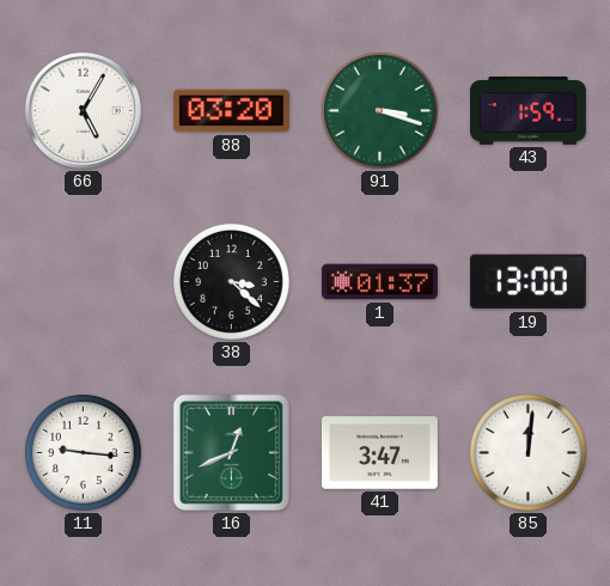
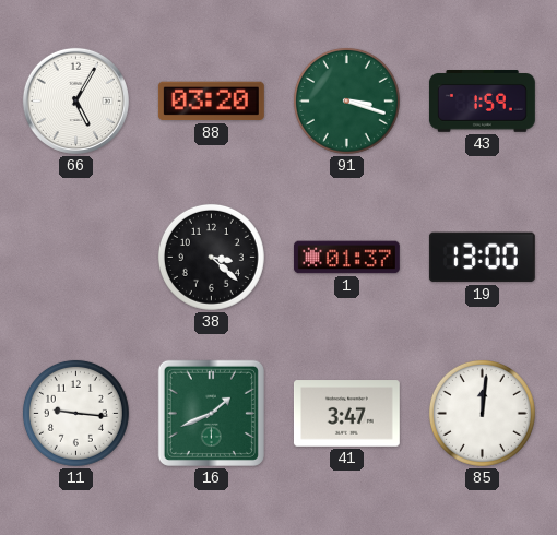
16: 12:41 -> 1:41
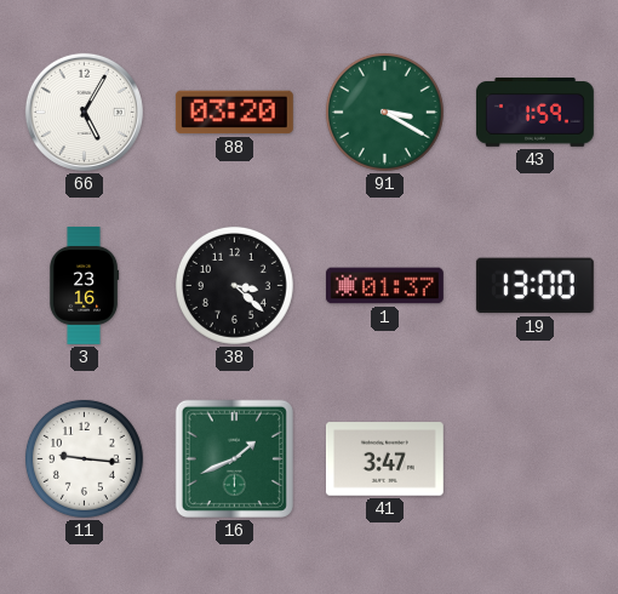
91: 3:18 -> 3:20
3: none -> 23:16
85: 12:01 -> none
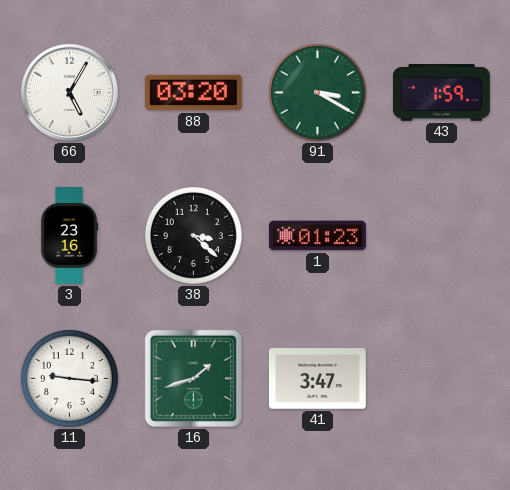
1: 01:37 -> 01:23
19: 13:00 -> none
16: 1:41 -> 1:42
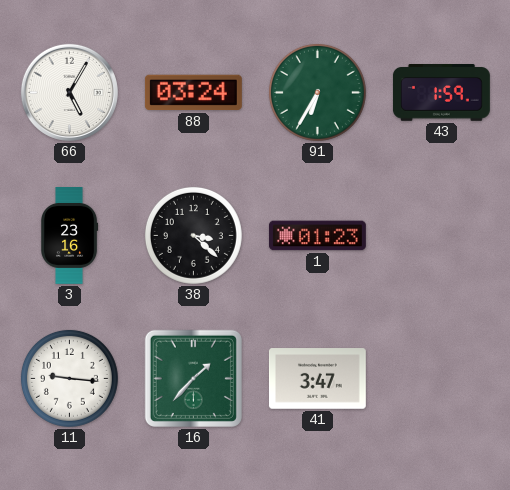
88: 03:20 -> 03:24
91: 3:20 -> 6:35
16: 1:42 -> 1:37
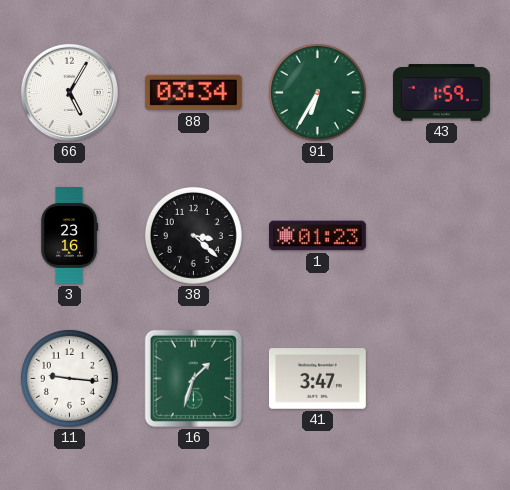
88: 03:24 -> 03:34
16: 1:37 -> 1:33
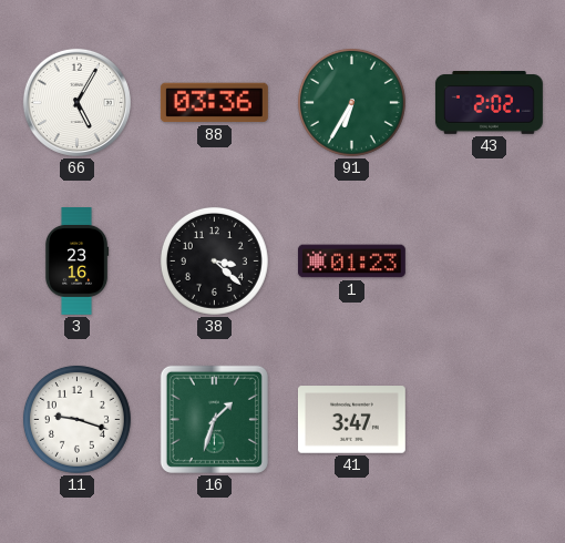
88: 03:34 -> 03:36
43: 1:59 -> 2:02
11: 9:16 -> 9:18
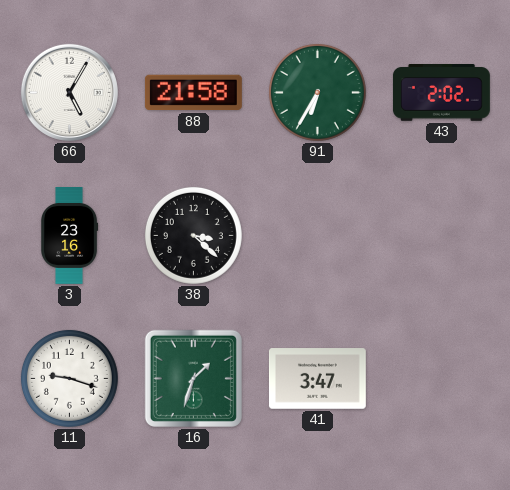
88: 03:36 -> 21:58
1: 01:23 -> none
